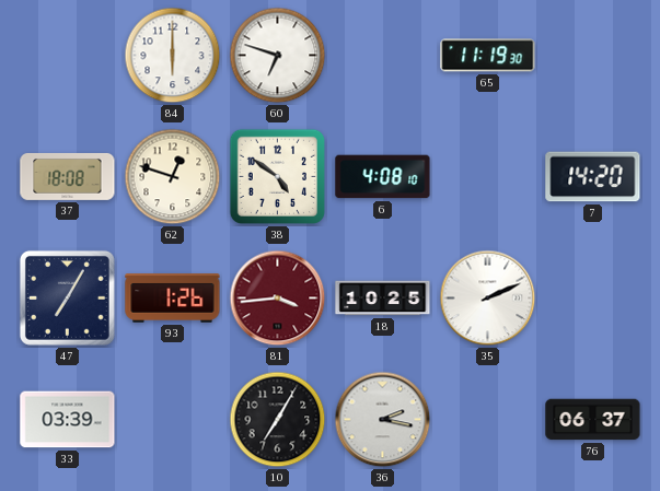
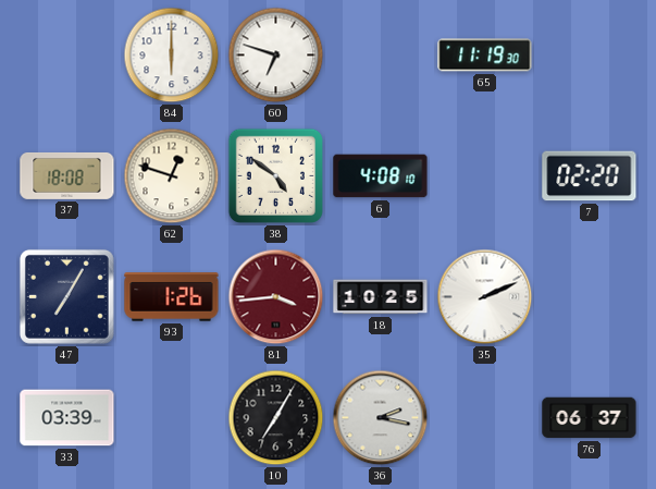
7: 14:20 -> 02:20
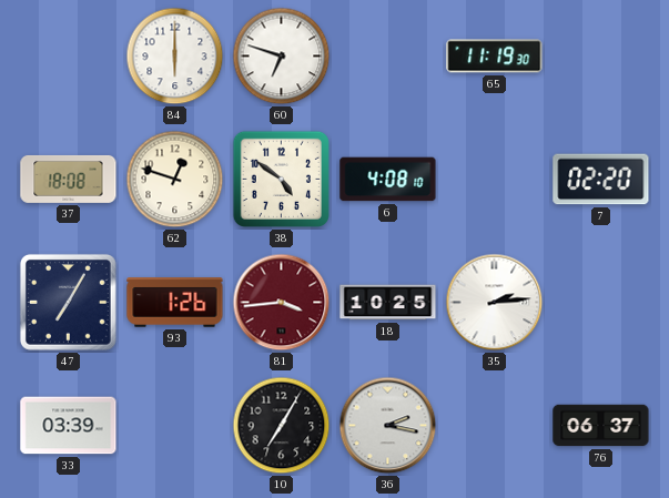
35: 2:11 -> 2:14
